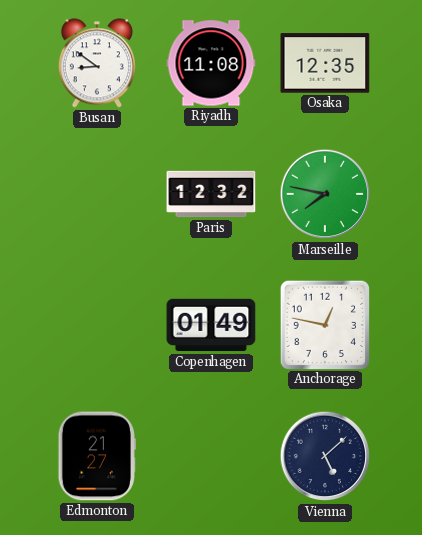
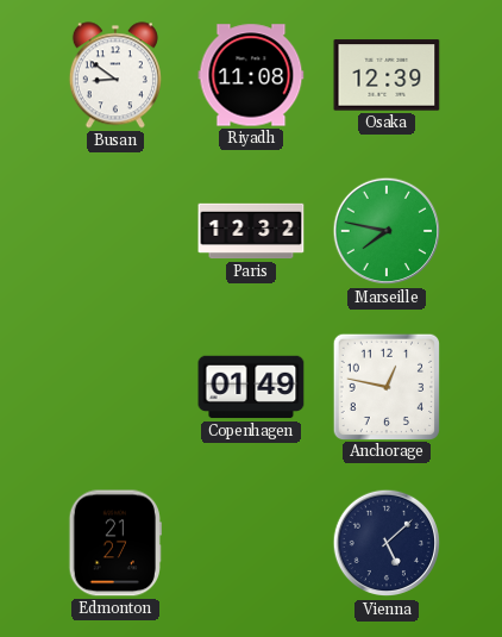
Osaka: 12:35 -> 12:39
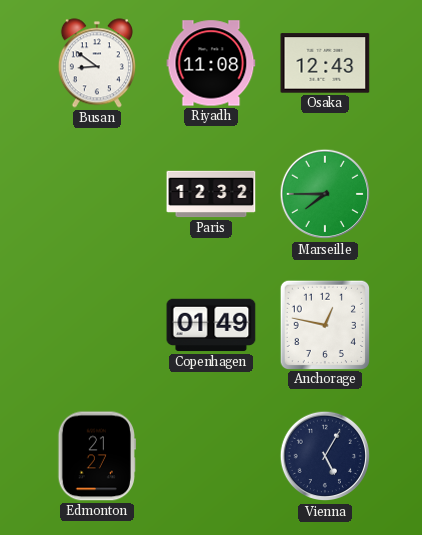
Osaka: 12:39 -> 12:43
Marseille: 7:47 -> 7:45
Vienna: 5:08 -> 5:05
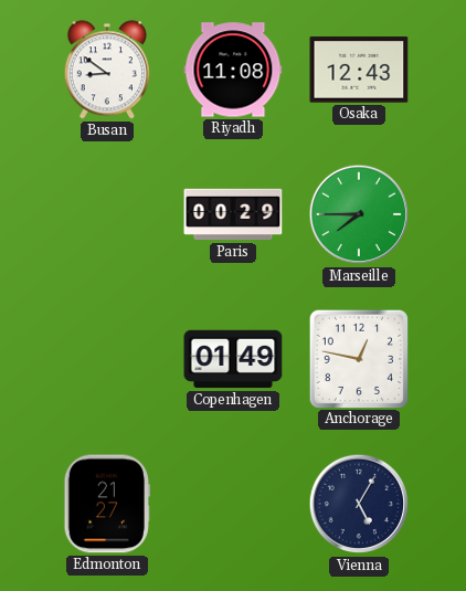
Paris: 12:32 -> 00:29
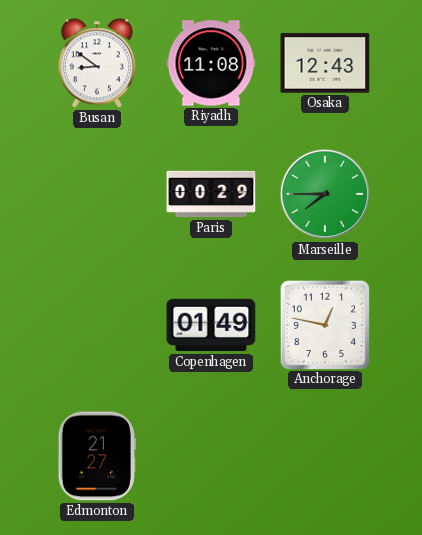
Vienna: 5:05 -> none
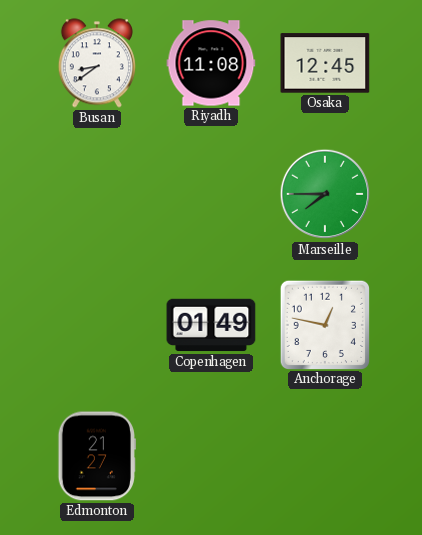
Busan: 8:51 -> 8:39
Osaka: 12:43 -> 12:45
Paris: 00:29 -> none
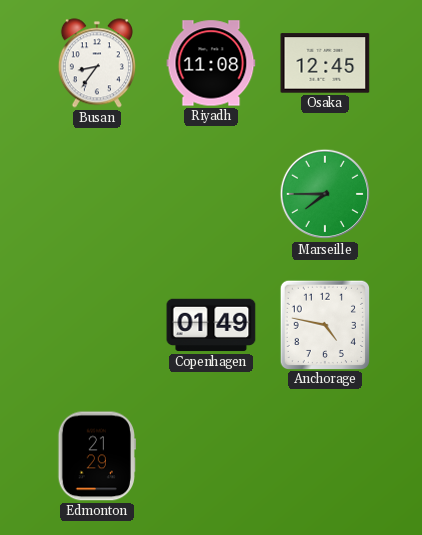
Busan: 8:39 -> 8:36
Anchorage: 12:47 -> 4:47
Edmonton: 21:27 -> 21:29
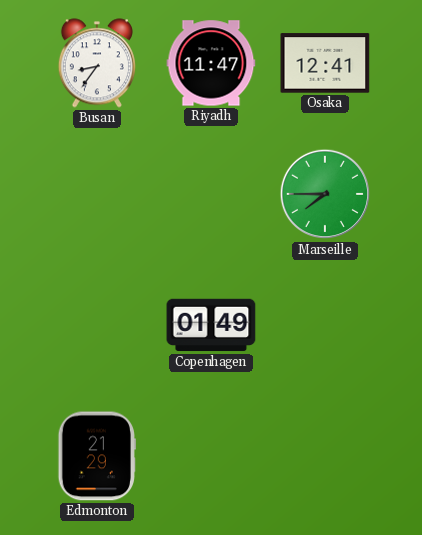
Riyadh: 11:08 -> 11:47
Osaka: 12:45 -> 12:41
Anchorage: 4:47 -> none
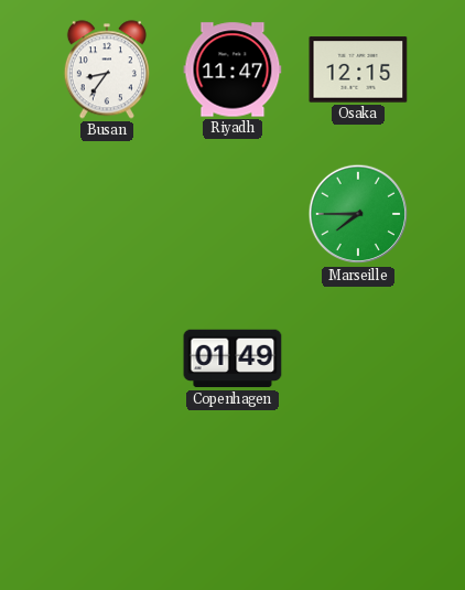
Osaka: 12:41 -> 12:15
Edmonton: 21:29 -> none
